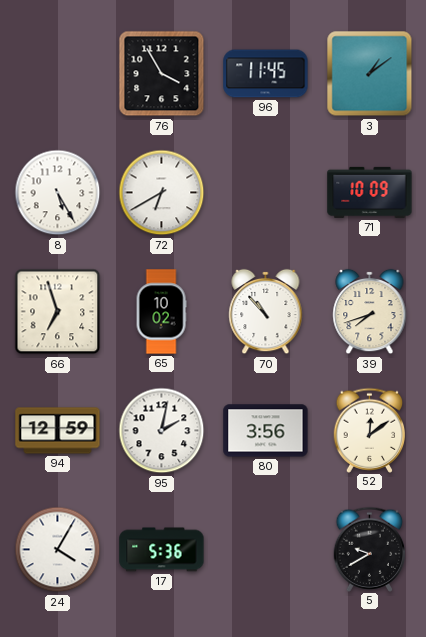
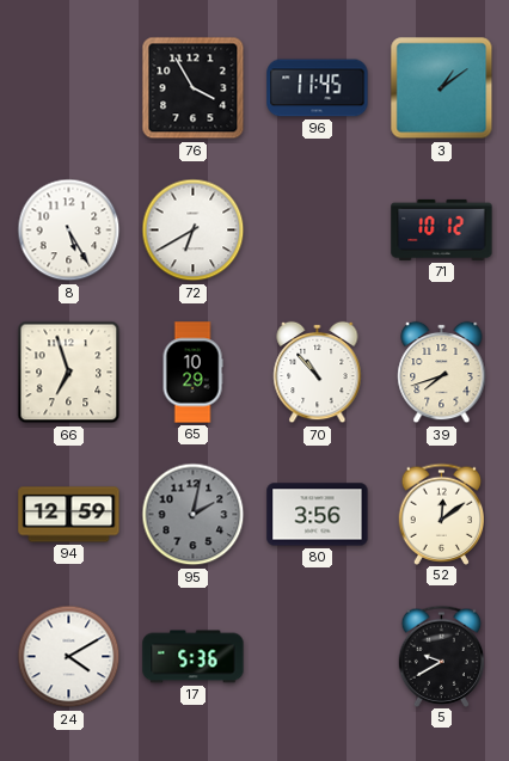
71: 10:09 -> 10:12
65: 10:02 -> 10:29
95 dial: white -> grey
24: 4:05 -> 4:10
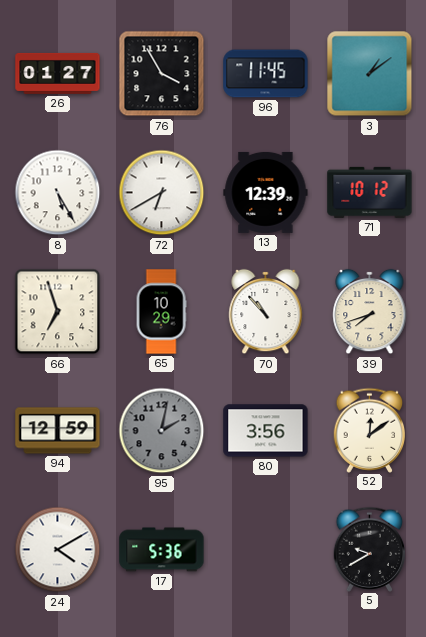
26: none -> 01:27
13: none -> 12:39
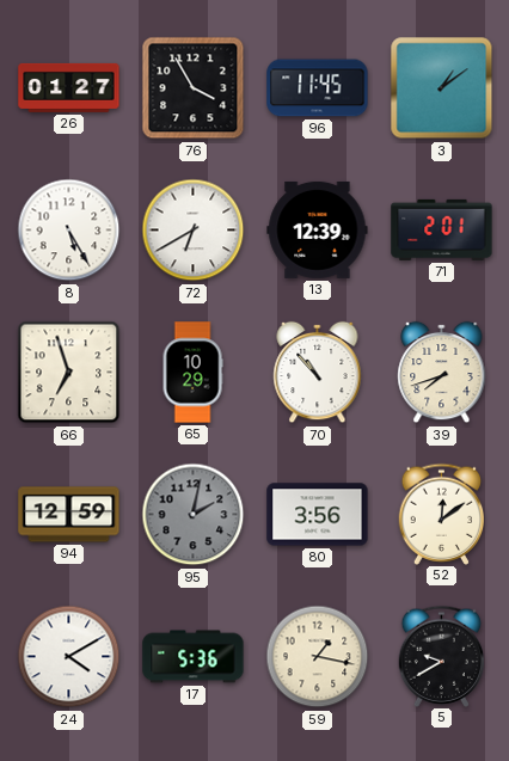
71: 10:12 -> 2:01
59: none -> 1:17
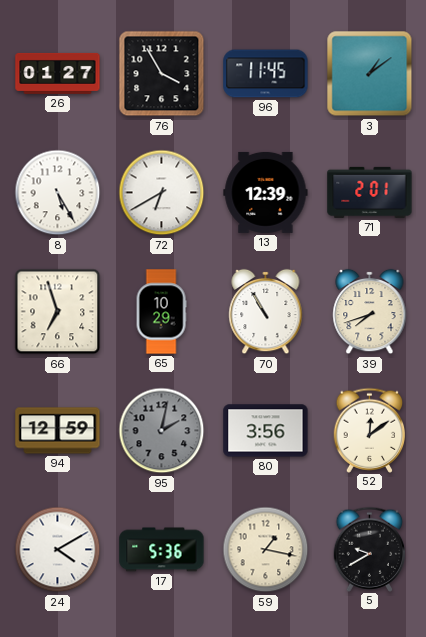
70: 10:53 -> 10:55
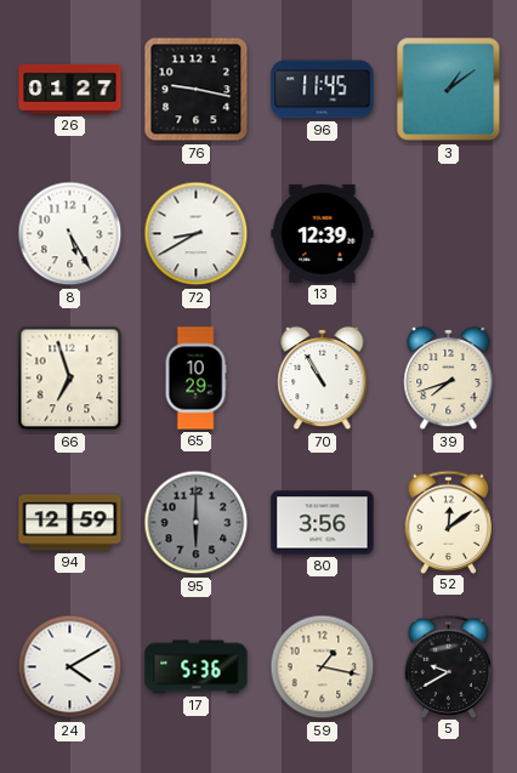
76: 3:55 -> 9:17
72: 6:40 -> 8:40
71: 2:01 -> none
95: 2:02 -> 6:00
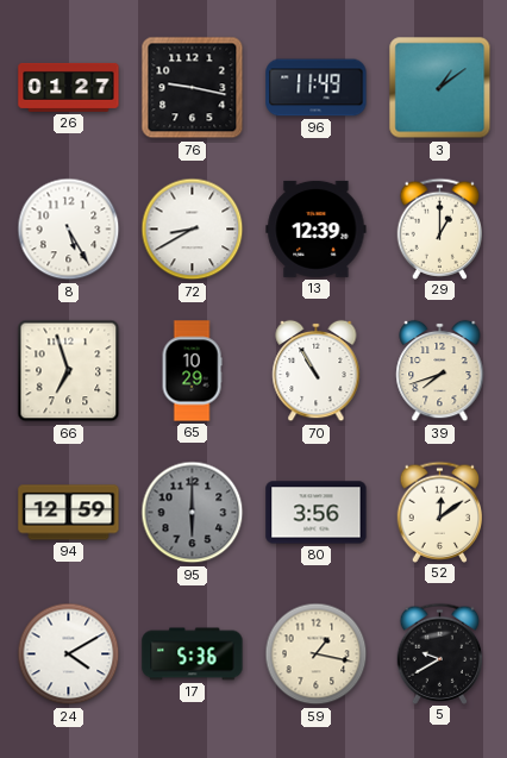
96: 11:45 -> 11:49
29: none -> 1:00
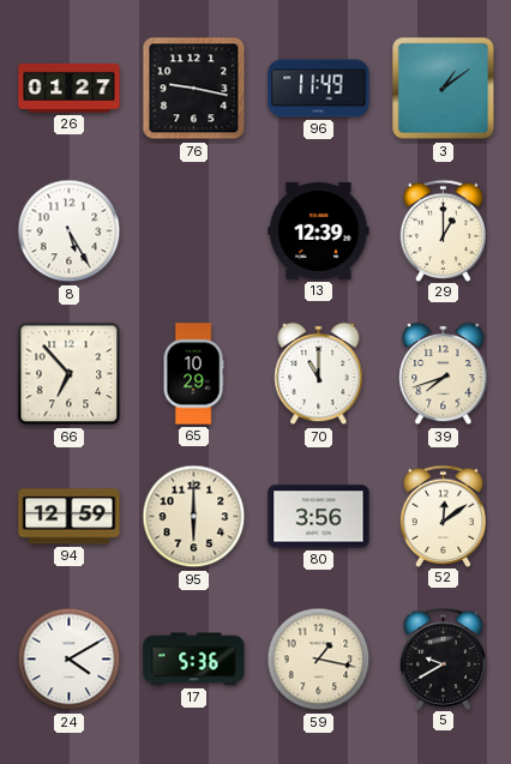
72: 8:40 -> none
66: 6:57 -> 6:53
70: 10:55 -> 11:00
95 dial: grey -> cream
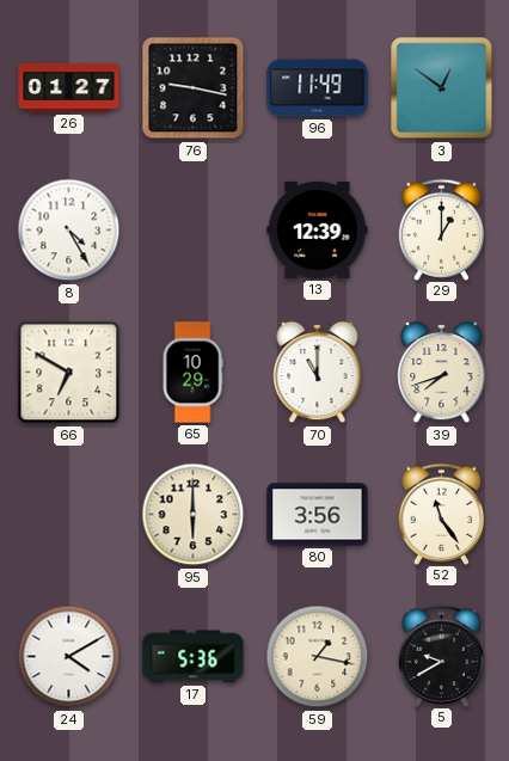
3: 1:09 -> 12:51
8: 5:25 -> 4:25
66: 6:53 -> 6:50
94: 12:59 -> none
52: 12:09 -> 11:24
